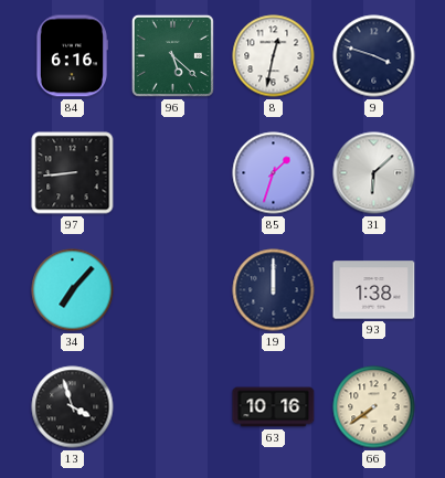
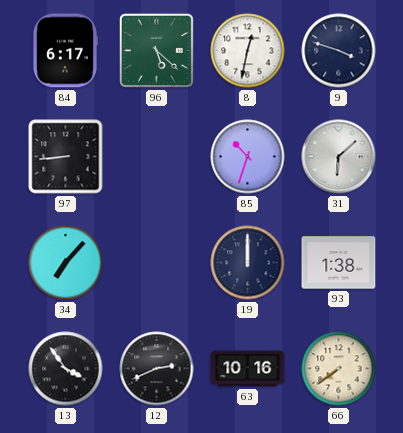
84: 6:16 -> 6:17
85: 1:33 -> 10:33
13: 3:57 -> 3:54
12: none -> 2:41
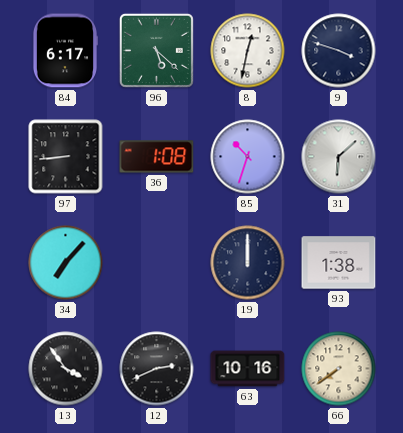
36: none -> 1:08
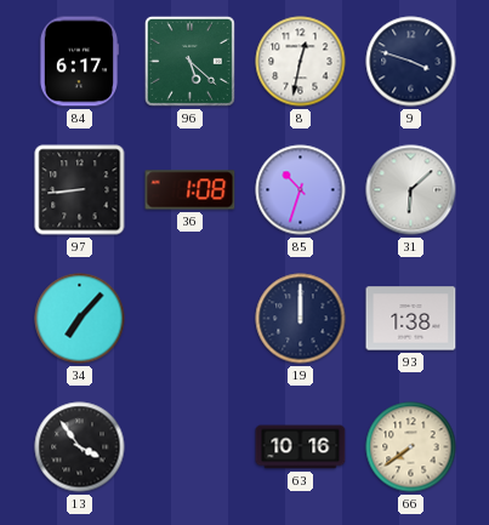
12: 2:41 -> none
